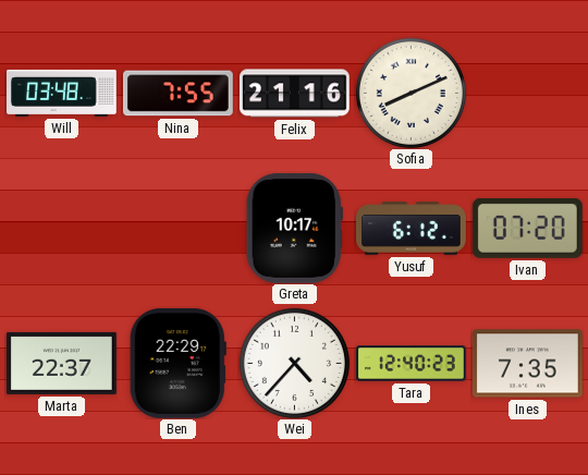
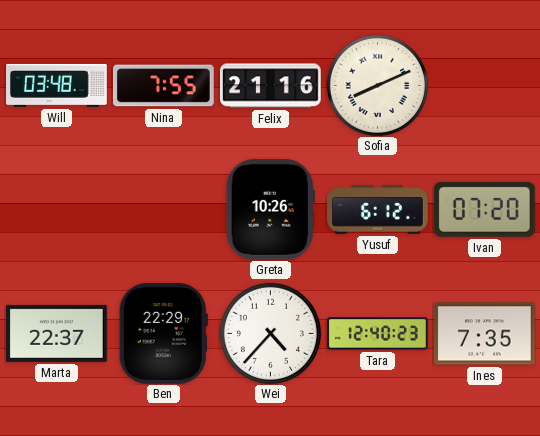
Greta: 10:17 -> 10:26
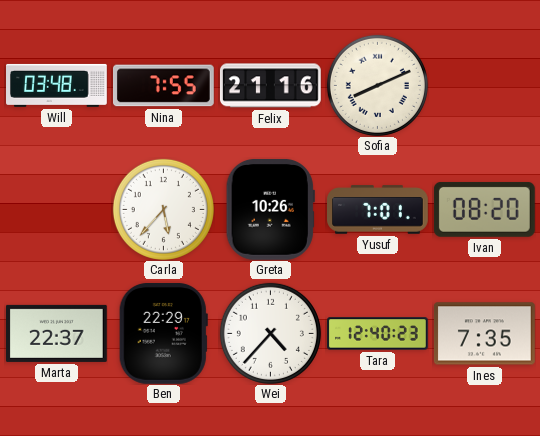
Carla: none -> 5:37
Yusuf: 6:12 -> 7:01
Ivan: 07:20 -> 08:20
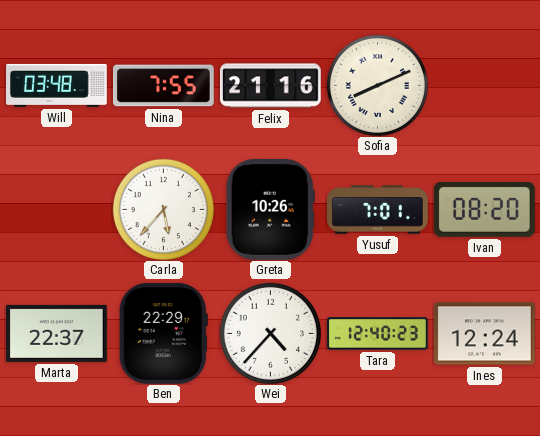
Ines: 7:35 -> 12:24
